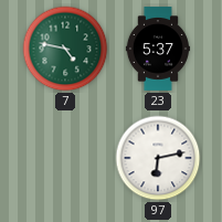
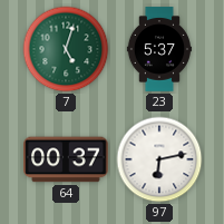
7: 4:47 -> 5:03
64: none -> 00:37
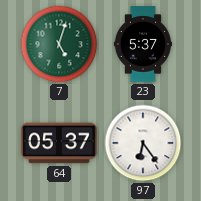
64: 00:37 -> 05:37
97: 6:13 -> 6:24
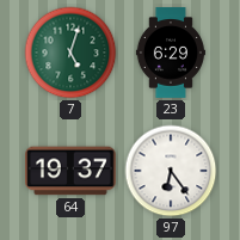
23: 5:37 -> 6:29
64: 05:37 -> 19:37
